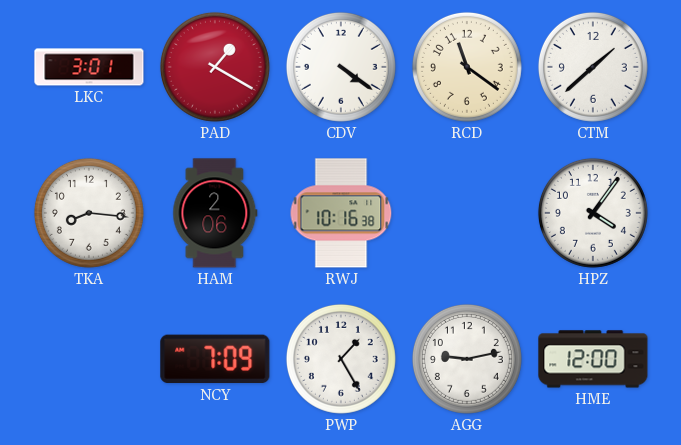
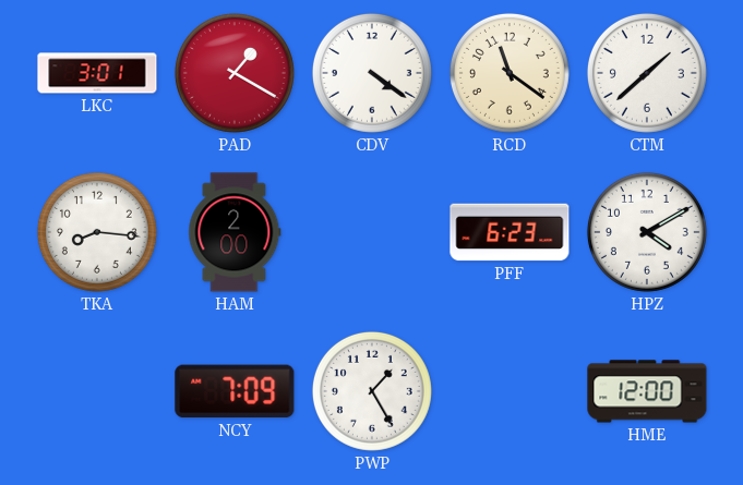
HAM: 2:06 -> 2:00
RWJ: 10:16 -> none
PFF: none -> 6:23
HPZ: 4:06 -> 4:10
AGG: 9:13 -> none
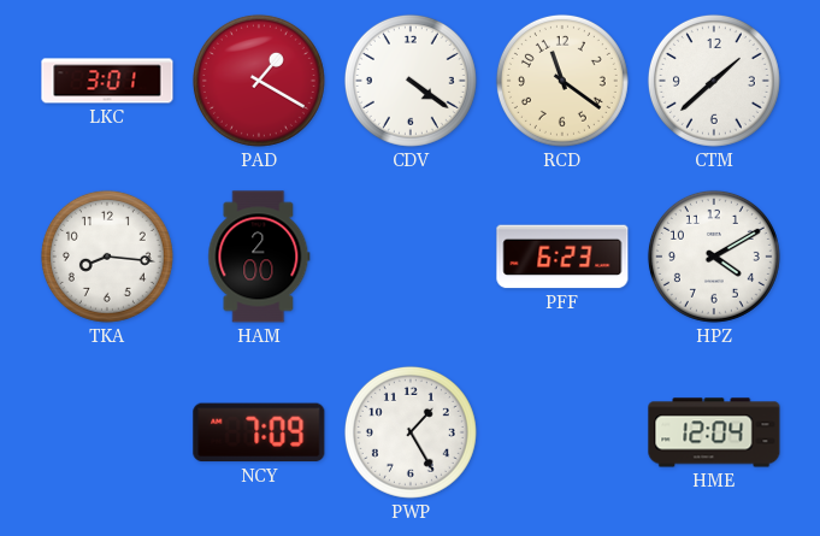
HME: 12:00 -> 12:04
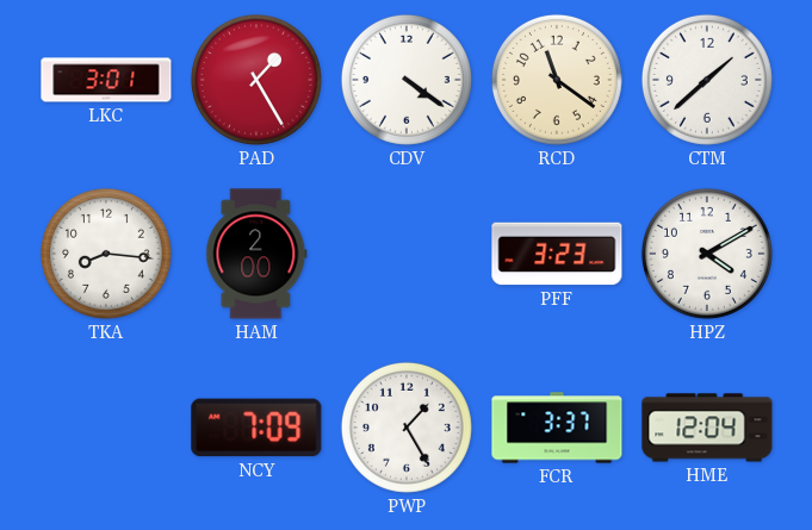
PAD: 1:20 -> 1:25
PFF: 6:23 -> 3:23
FCR: none -> 3:37
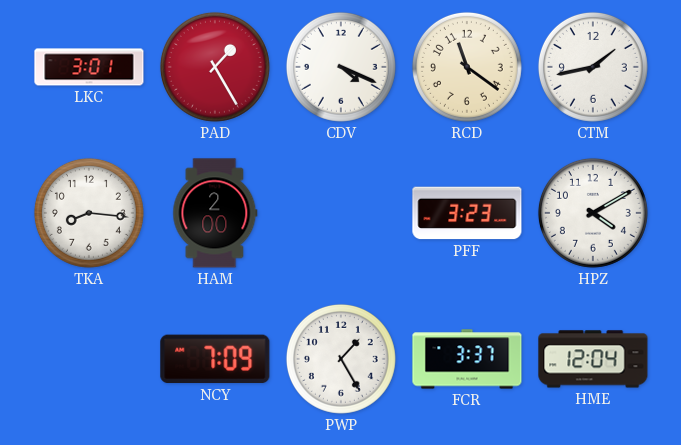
CDV: 4:21 -> 4:19
CTM: 1:38 -> 1:43
